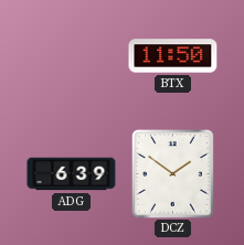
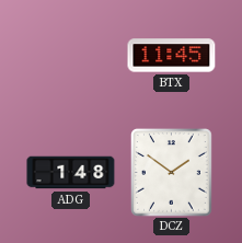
BTX: 11:50 -> 11:45
ADG: 6:39 -> 1:48
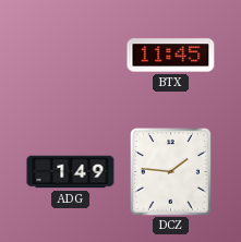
ADG: 1:48 -> 1:49
DCZ: 1:51 -> 1:46
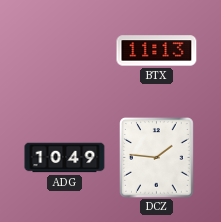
BTX: 11:45 -> 11:13
ADG: 1:49 -> 10:49
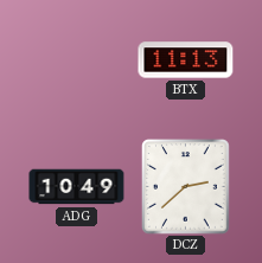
DCZ: 1:46 -> 2:38
